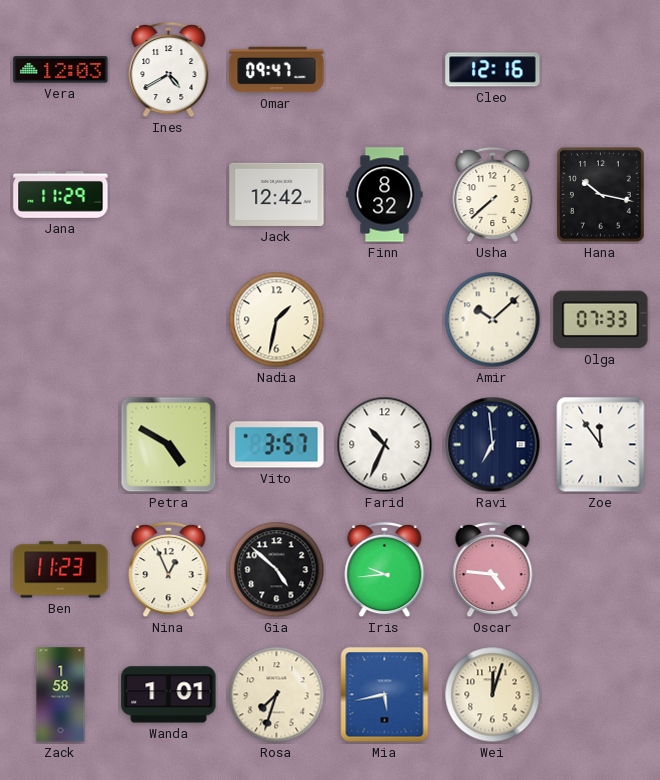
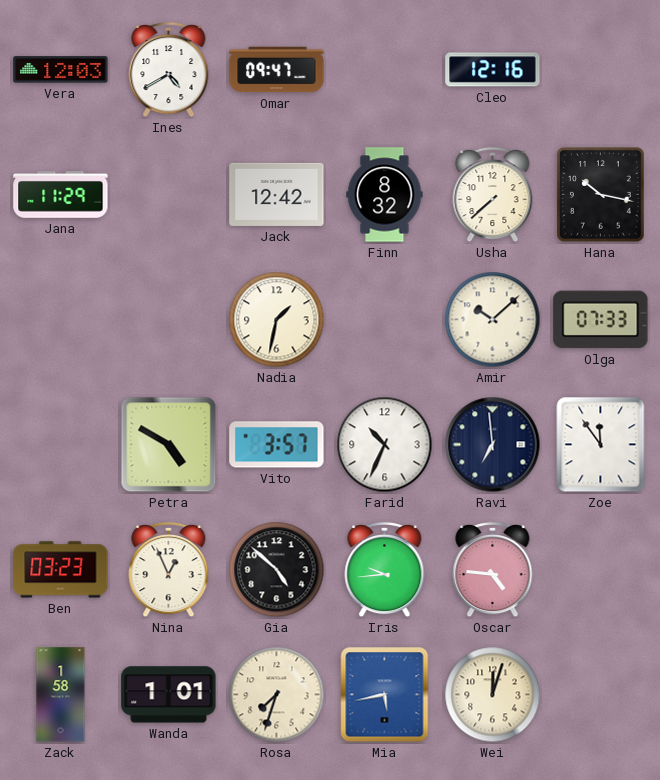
Ben: 11:23 -> 03:23
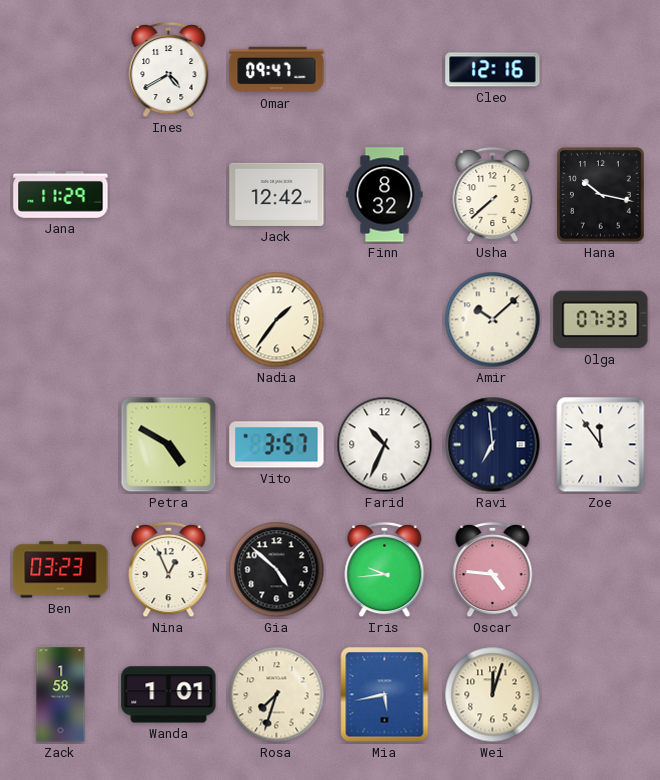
Vera: 12:03 -> none
Nadia: 1:32 -> 1:36
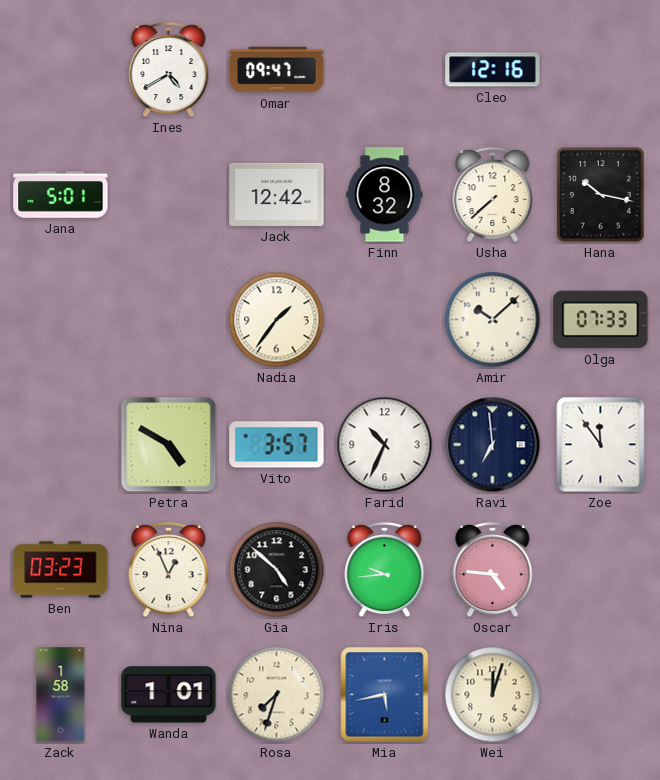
Jana: 11:29 -> 5:01
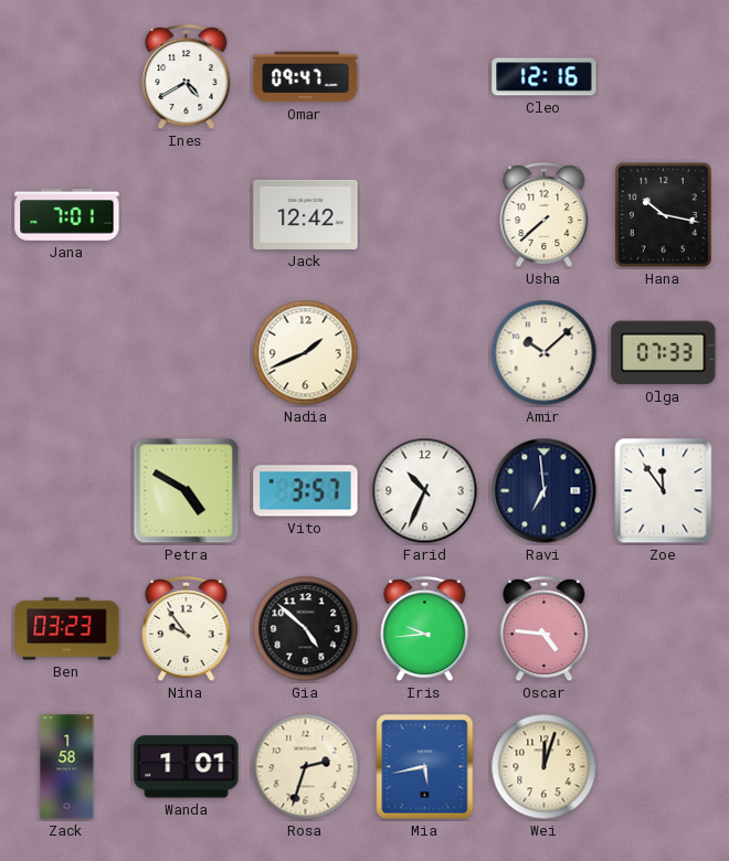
Jana: 5:01 -> 7:01
Finn: 8:32 -> none
Nadia: 1:36 -> 1:41
Nina: 12:56 -> 9:54
Rosa: 7:33 -> 2:33
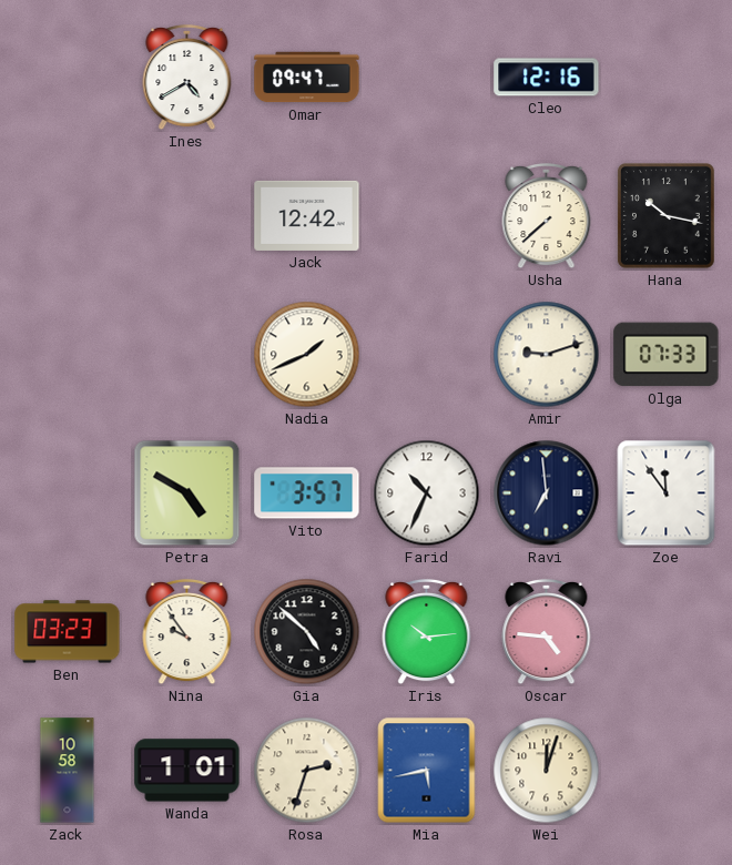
Jana: 7:01 -> none
Amir: 10:08 -> 9:12
Iris: 9:44 -> 10:14
Zack: 1:58 -> 10:58
